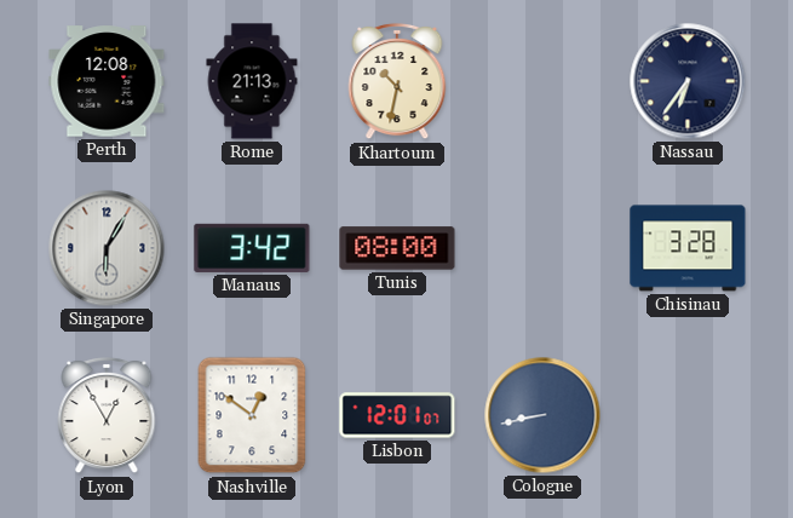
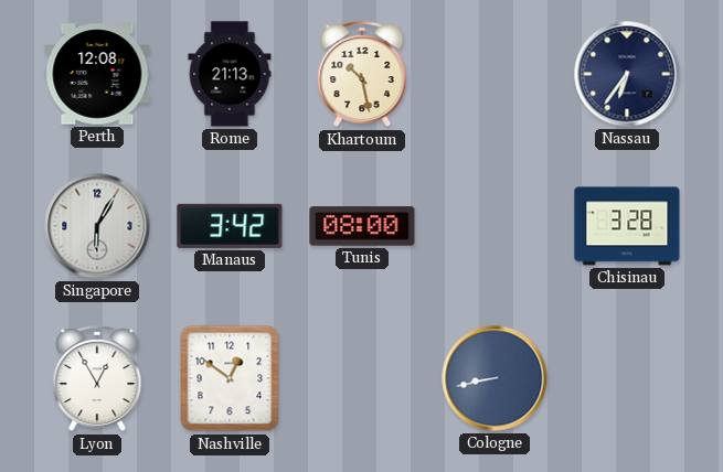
Khartoum: 10:32 -> 10:28
Lisbon: 12:01 -> none
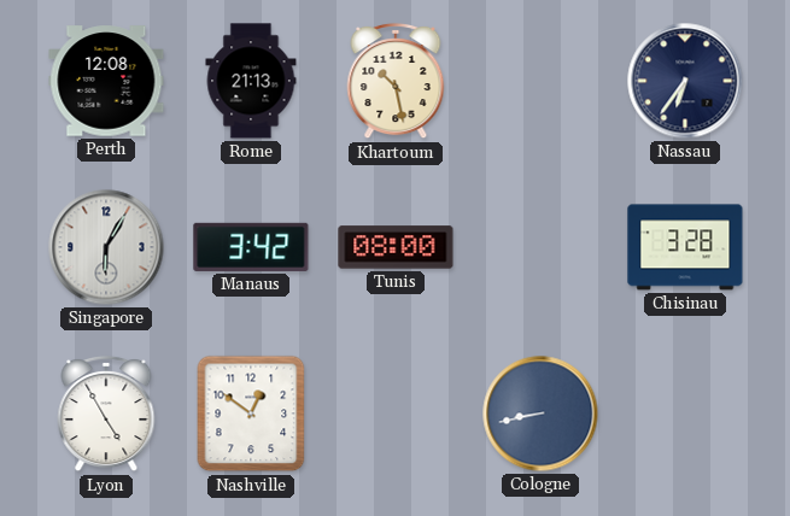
Lyon: 12:55 -> 4:55
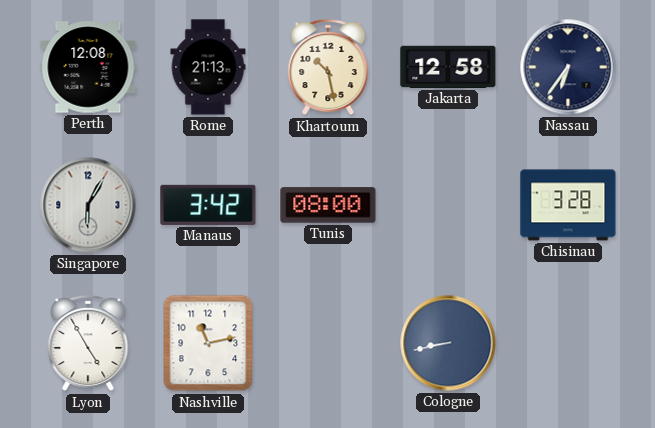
Jakarta: none -> 12:58
Nashville: 12:51 -> 11:13
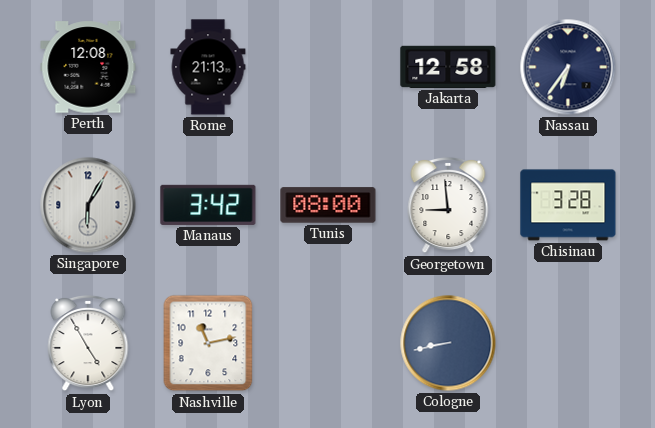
Khartoum: 10:28 -> none
Georgetown: none -> 8:59
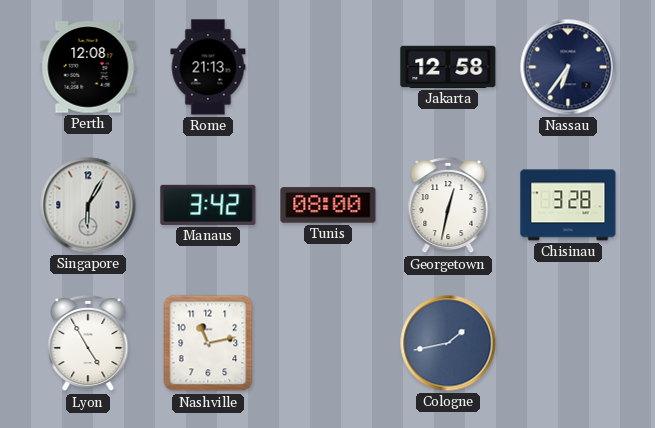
Georgetown: 8:59 -> 12:32
Cologne: 8:43 -> 1:43
